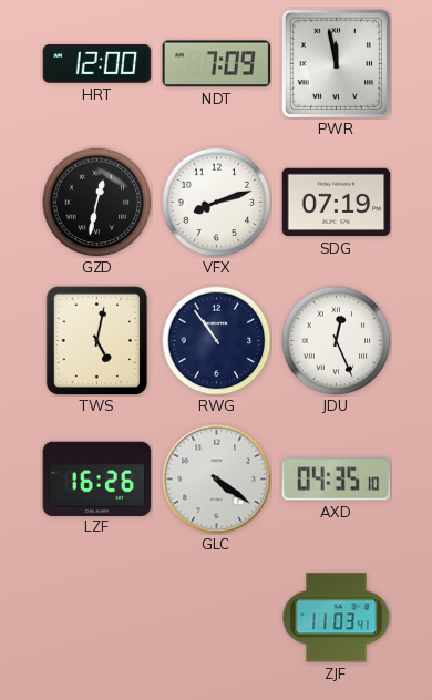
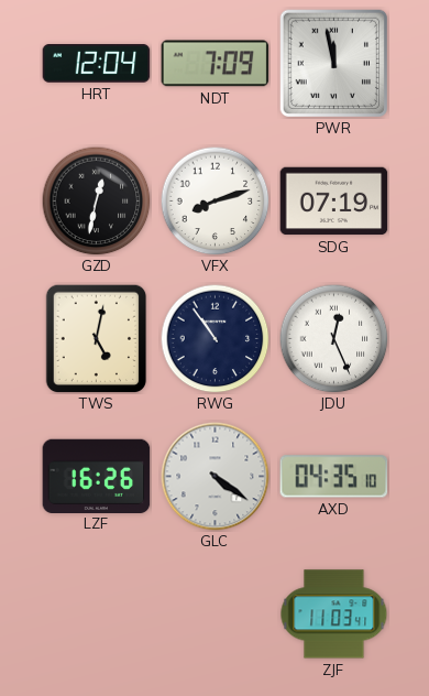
HRT: 12:00 -> 12:04
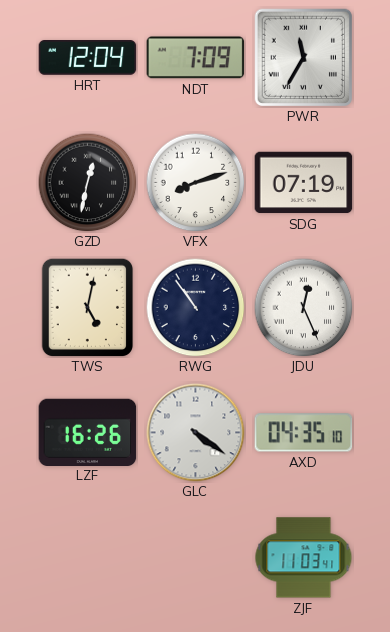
PWR: 11:58 -> 11:35
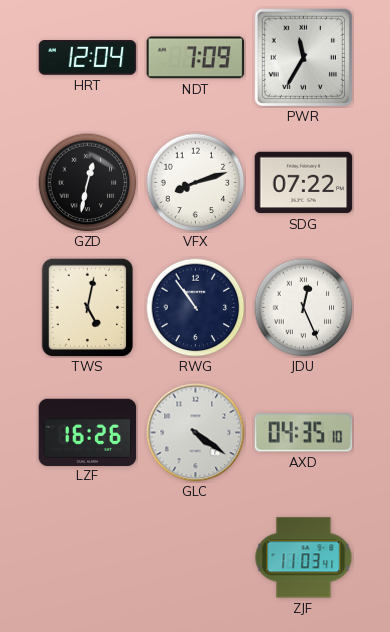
SDG: 07:19 -> 07:22
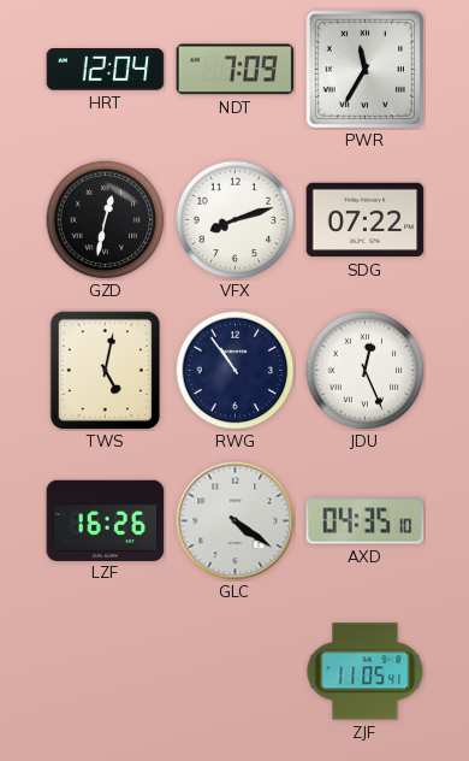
ZJF: 11:03 -> 11:05
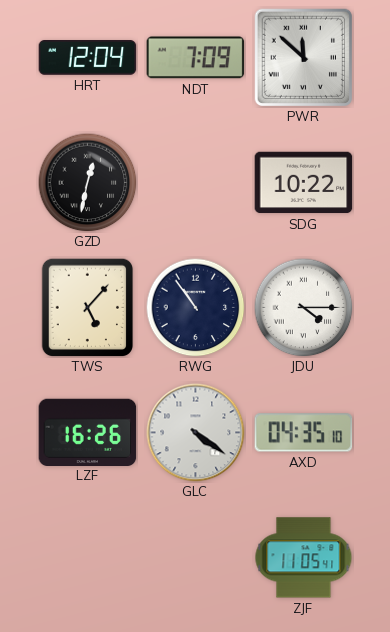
PWR: 11:35 -> 11:52
VFX: 8:12 -> none
SDG: 07:22 -> 10:22
TWS: 5:02 -> 5:07
JDU: 12:26 -> 4:15
